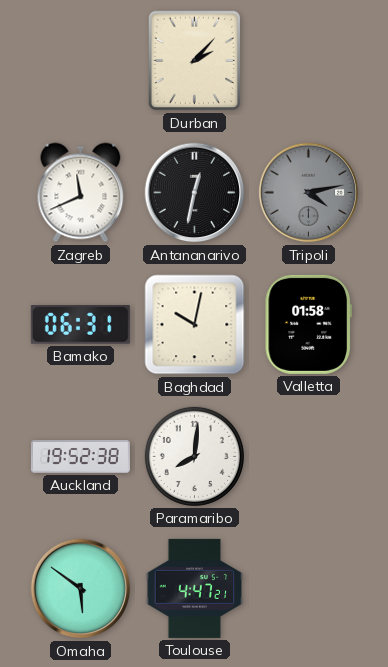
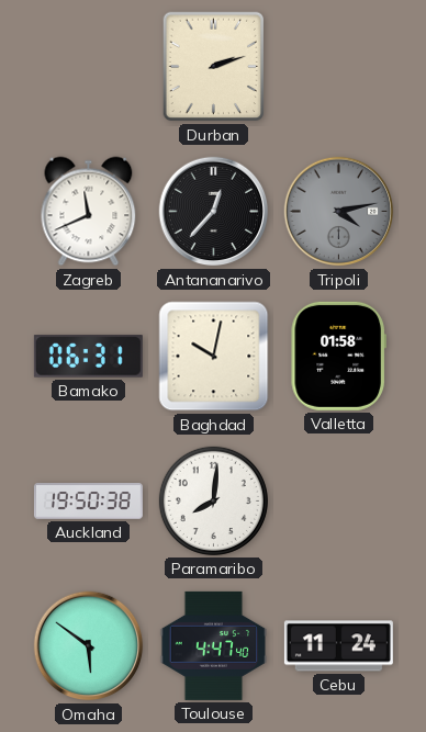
Durban: 2:07 -> 2:12
Antananarivo: 12:32 -> 12:37
Auckland: 19:52 -> 19:50
Toulouse: 4:47:21 -> 4:47:40
Cebu: none -> 11:24
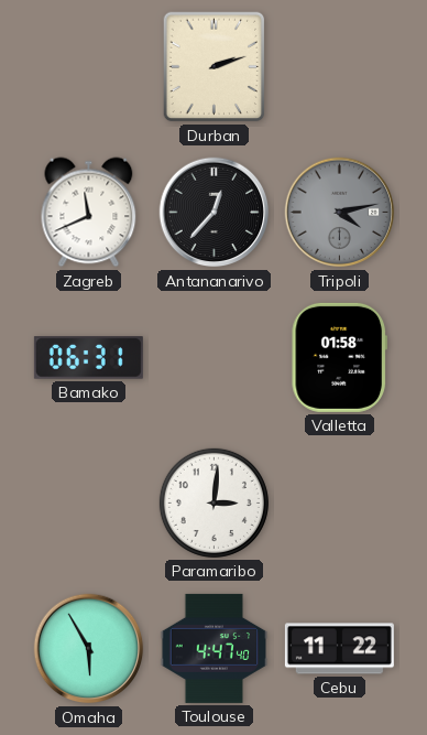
Baghdad: 10:02 -> none
Auckland: 19:50 -> none
Paramaribo: 8:01 -> 3:01
Omaha: 5:51 -> 5:55
Cebu: 11:24 -> 11:22
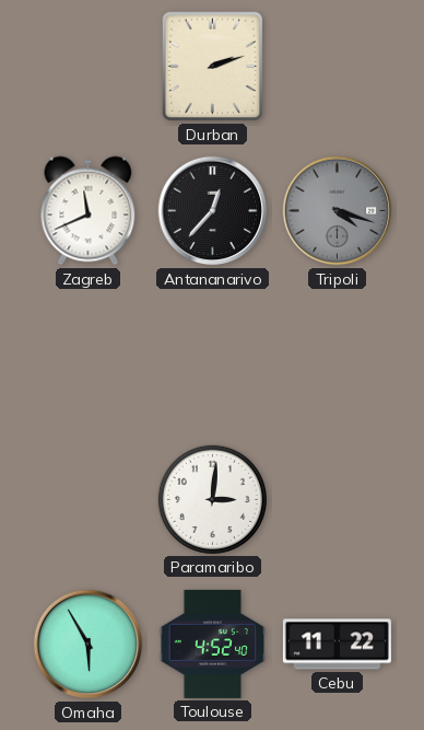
Tripoli: 4:13 -> 4:18
Bamako: 06:31 -> none
Valletta: 01:58 -> none
Toulouse: 4:47 -> 4:52
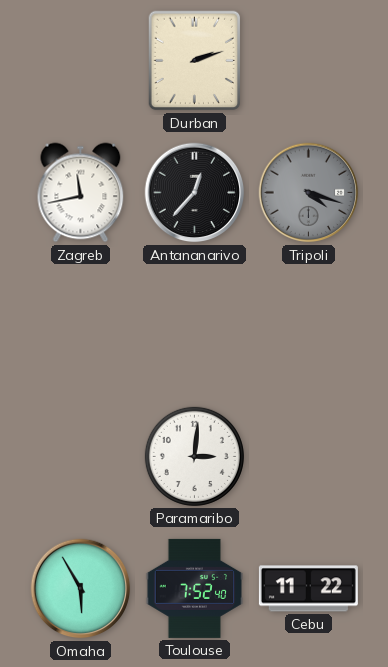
Zagreb: 11:41 -> 11:43
Toulouse: 4:52 -> 7:52
